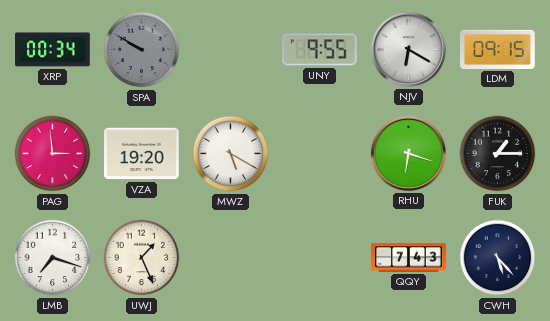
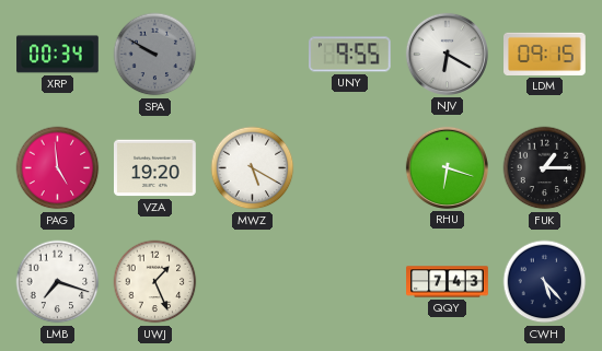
PAG: 2:59 -> 4:59
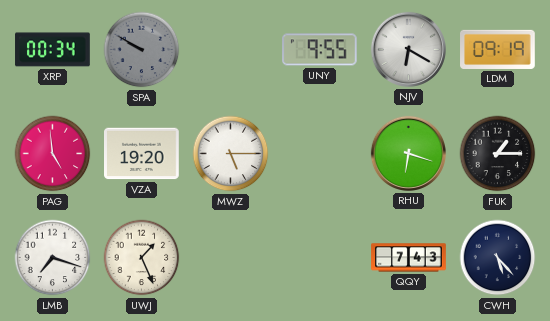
LDM: 09:15 -> 09:19
MWZ: 5:20 -> 5:15
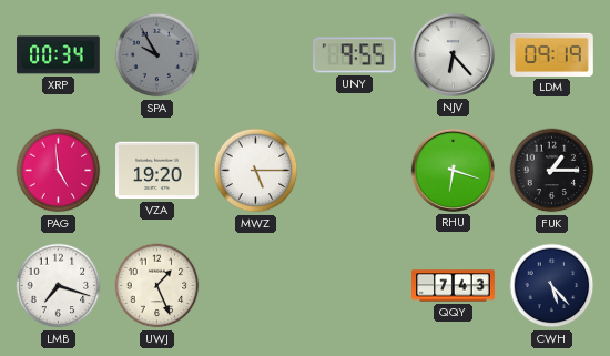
SPA: 9:50 -> 9:55
NJV: 6:20 -> 6:23
